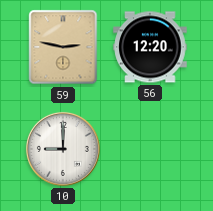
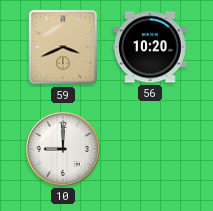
59: 2:47 -> 3:41
56: 12:20 -> 10:20
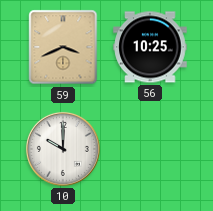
56: 10:20 -> 10:25
10: 9:00 -> 10:00
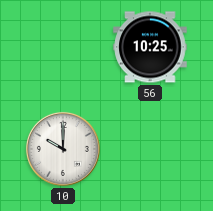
59: 3:41 -> none
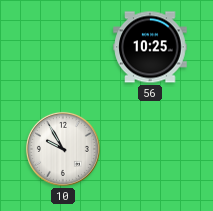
10: 10:00 -> 9:55
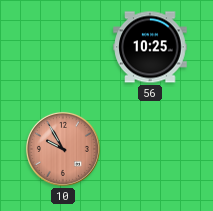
10 dial: white -> salmon
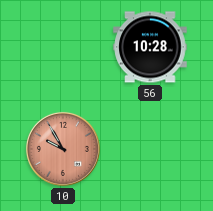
56: 10:25 -> 10:28
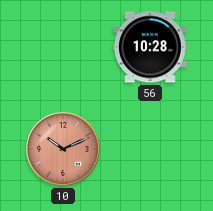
10: 9:55 -> 10:11
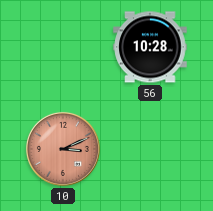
10: 10:11 -> 3:11
